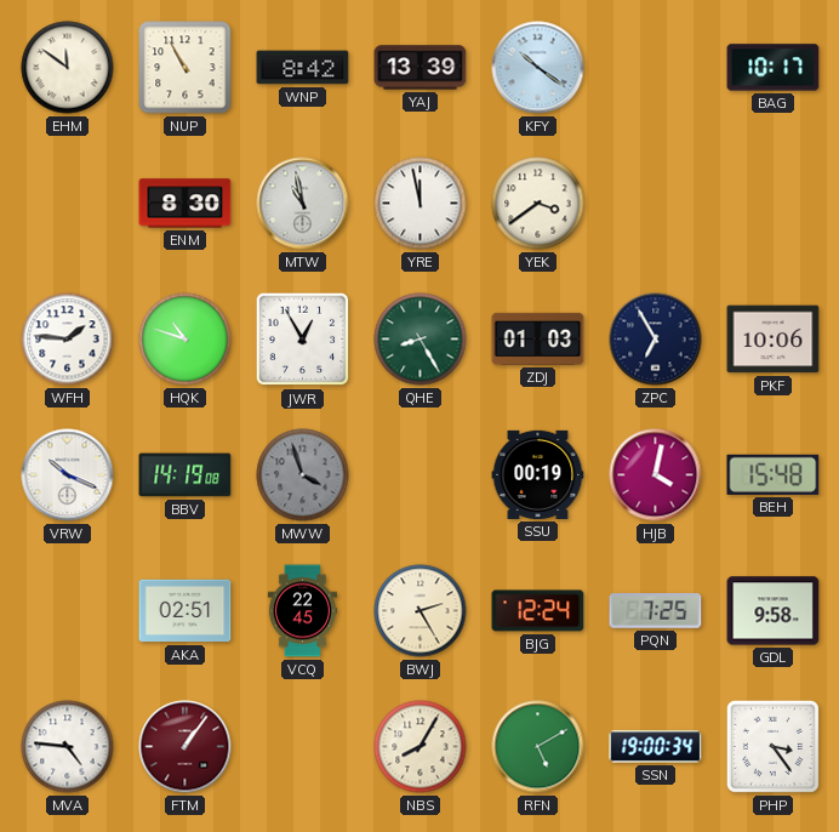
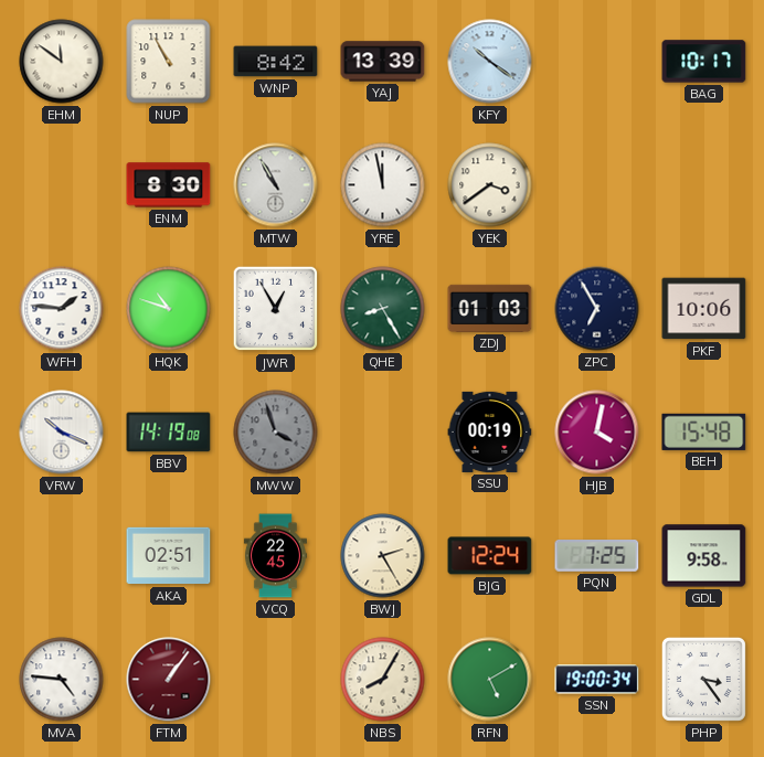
MTW: 10:58 -> 10:55
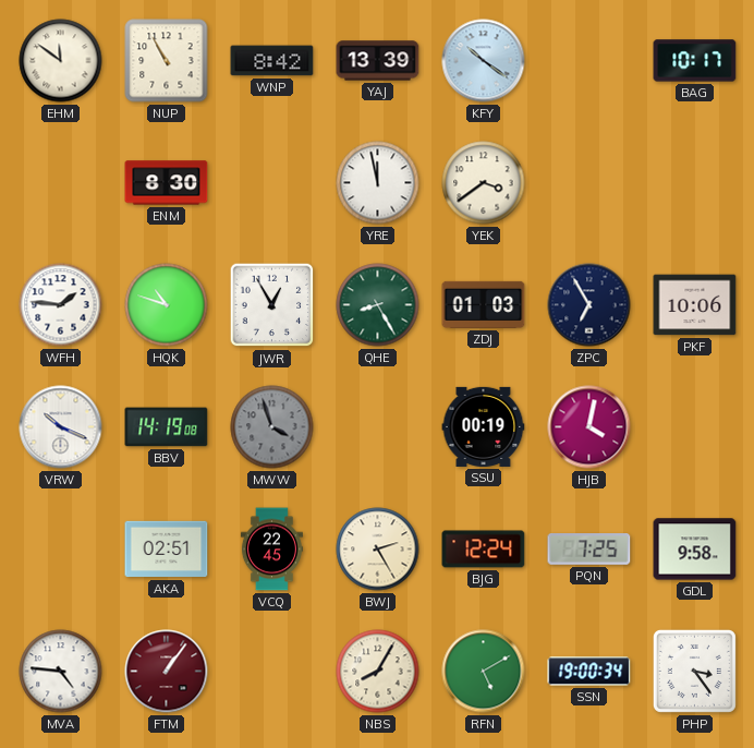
MTW: 10:55 -> none
BEH: 15:48 -> none
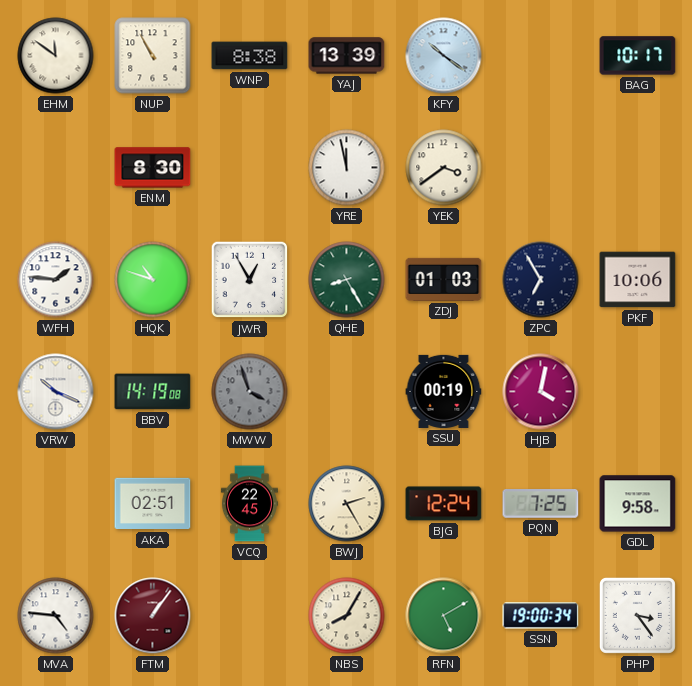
WNP: 8:42 -> 8:38
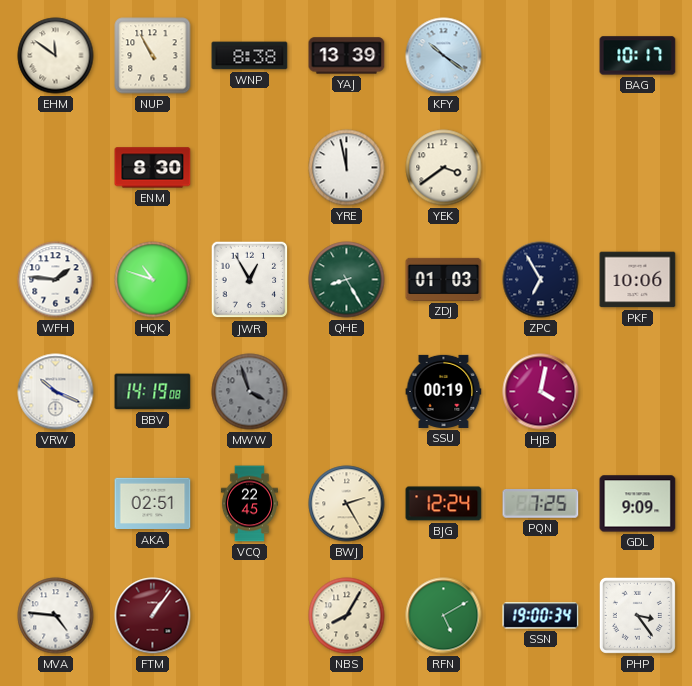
GDL: 9:58 -> 9:09
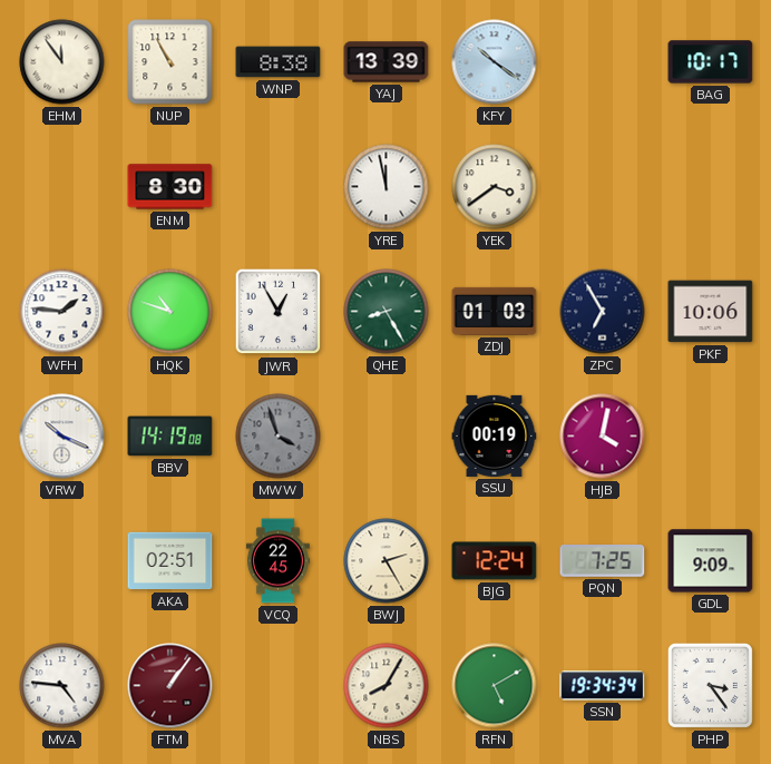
EHM: 11:51 -> 11:54
SSN: 19:00 -> 19:34
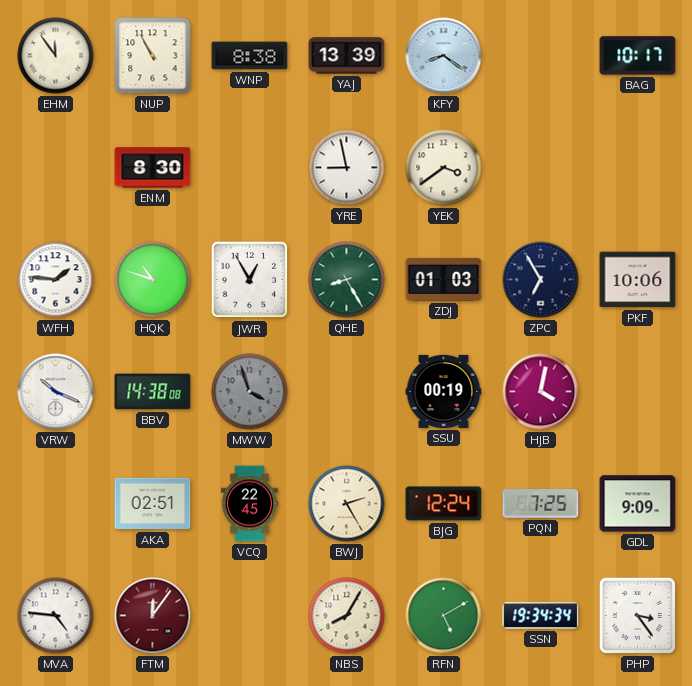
KFY: 10:21 -> 8:21
YRE: 11:58 -> 8:58
BBV: 14:19 -> 14:38
FTM: 1:06 -> 12:06
